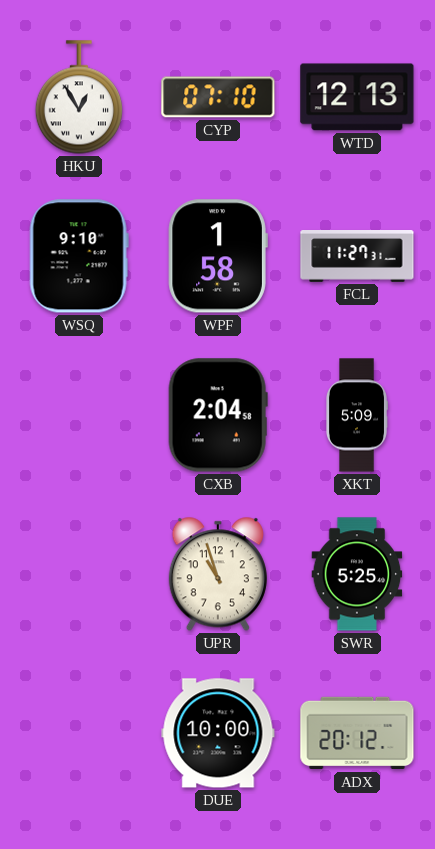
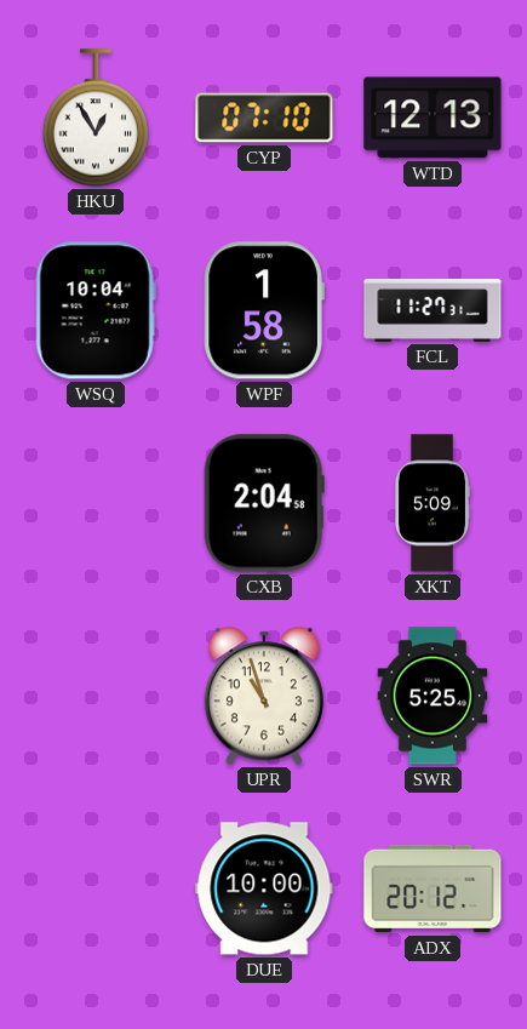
WSQ: 9:10 -> 10:04
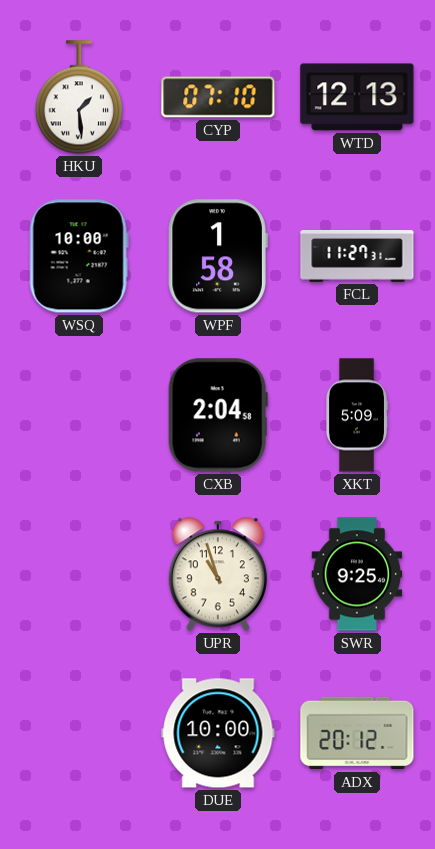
HKU: 12:55 -> 1:29
WSQ: 10:04 -> 10:00
SWR: 5:25 -> 9:25
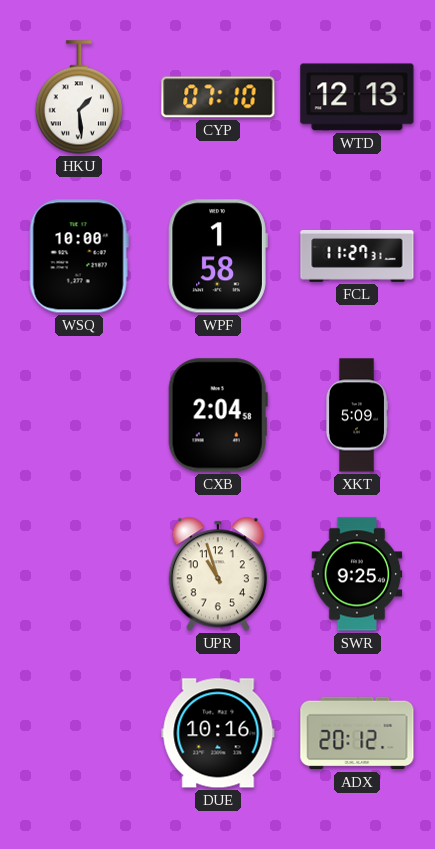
DUE: 10:00 -> 10:16
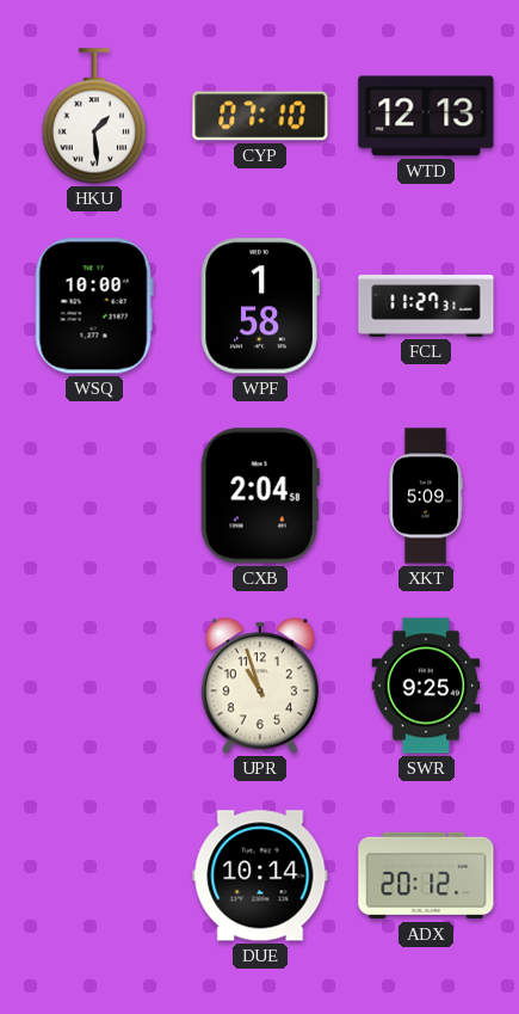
DUE: 10:16 -> 10:14
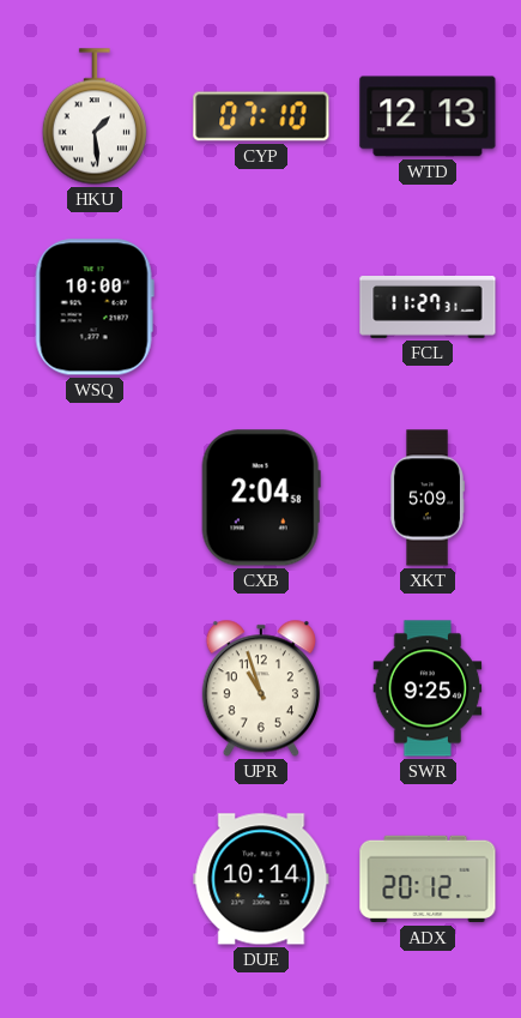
WPF: 1:58 -> none
